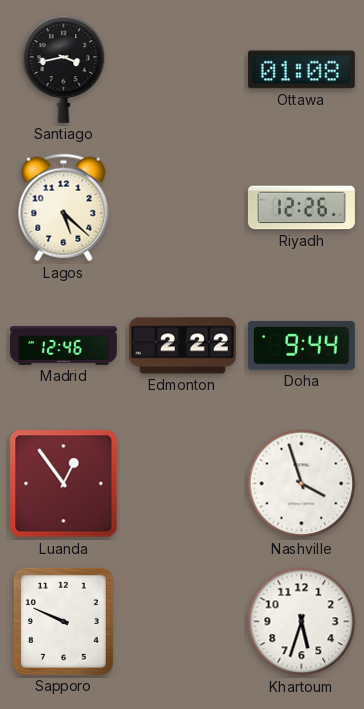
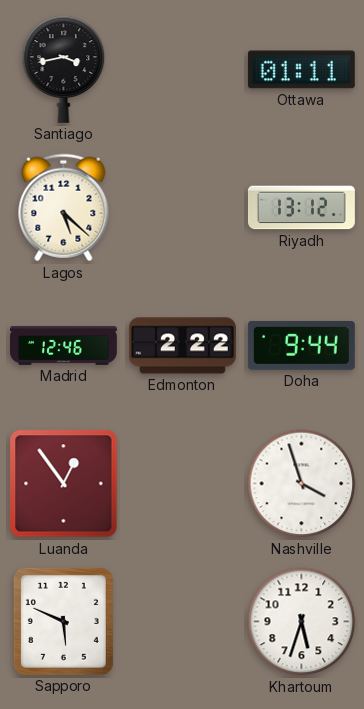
Ottawa: 01:08 -> 01:11
Riyadh: 12:26 -> 13:12
Sapporo: 9:49 -> 5:49
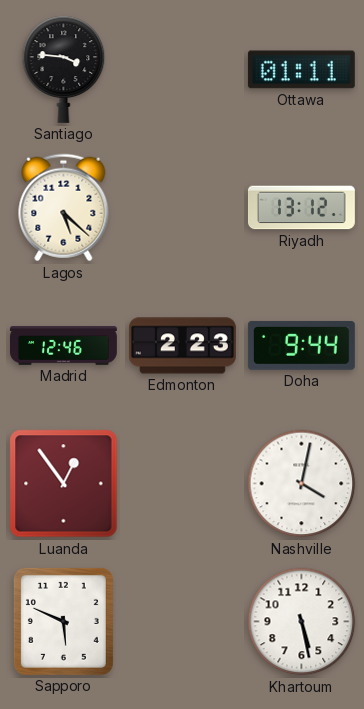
Santiago: 3:43 -> 3:46
Edmonton: 2:22 -> 2:23
Nashville: 3:57 -> 4:02
Khartoum: 5:33 -> 5:28
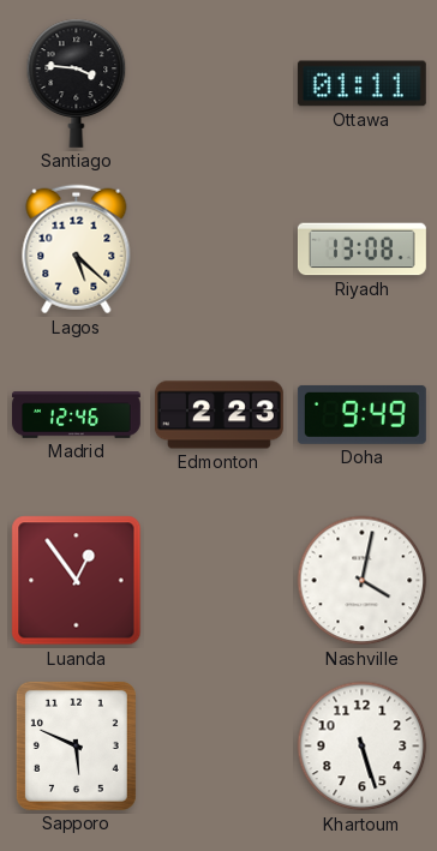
Riyadh: 13:12 -> 13:08
Doha: 9:44 -> 9:49
Khartoum: 5:28 -> 5:27
